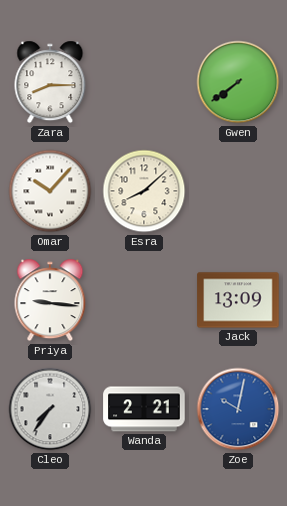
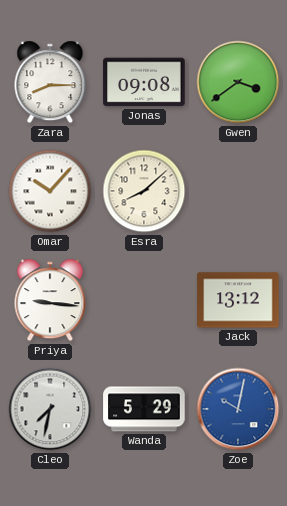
Jonas: none -> 09:08
Gwen: 7:39 -> 3:39
Jack: 13:09 -> 13:12
Cleo: 7:36 -> 7:32
Wanda: 2:21 -> 5:29
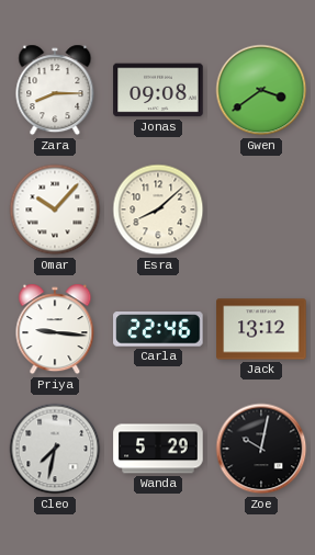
Carla: none -> 22:46
Zoe dial: blue -> black
